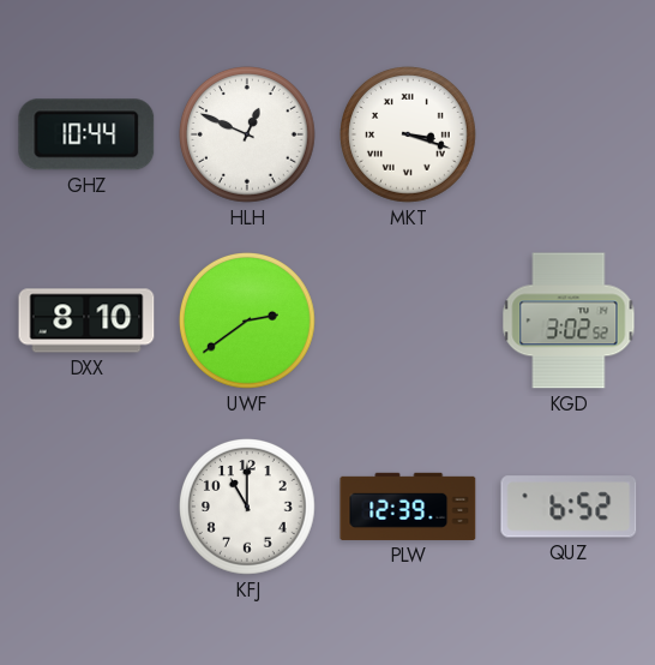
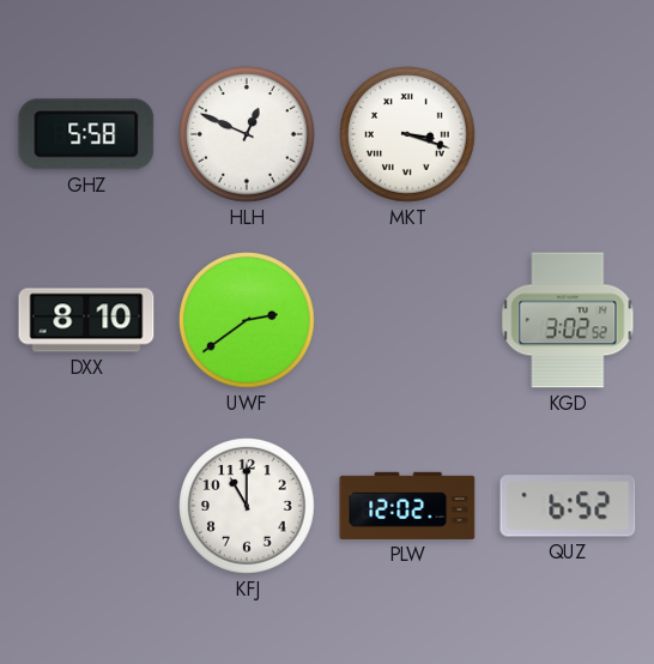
GHZ: 10:44 -> 5:58
PLW: 12:39 -> 12:02
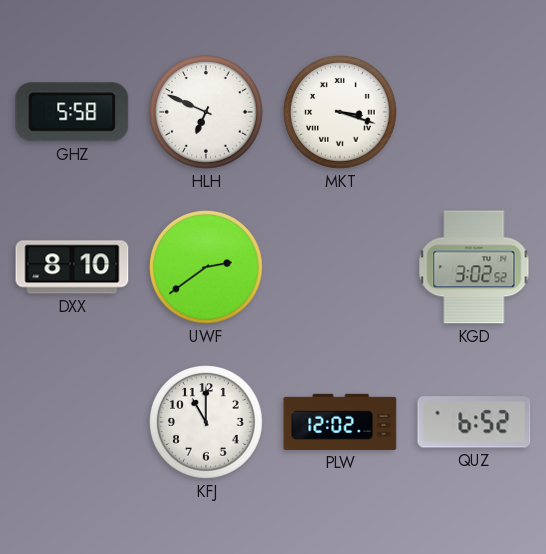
HLH: 12:49 -> 6:49
